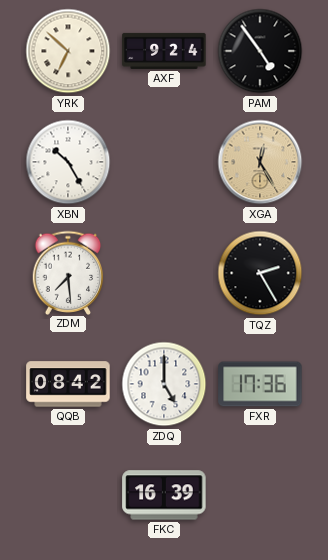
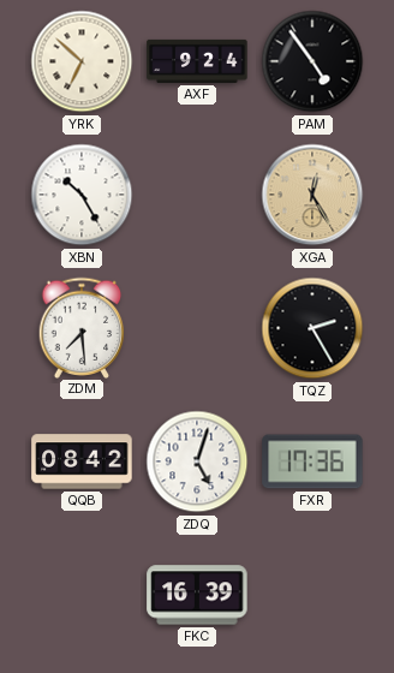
ZDQ: 5:00 -> 5:03
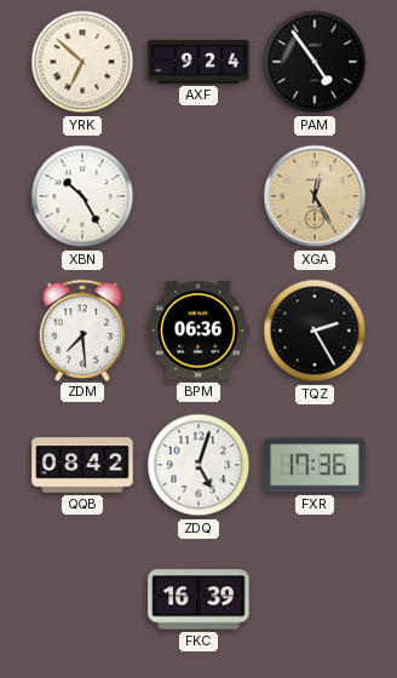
BPM: none -> 06:36
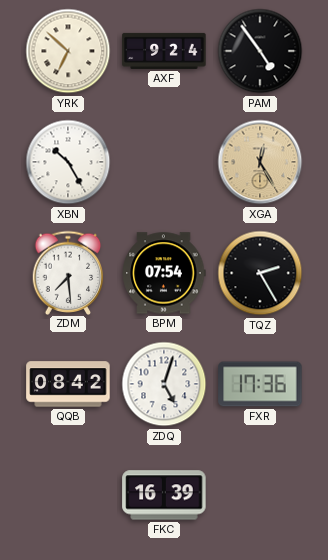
BPM: 06:36 -> 07:54
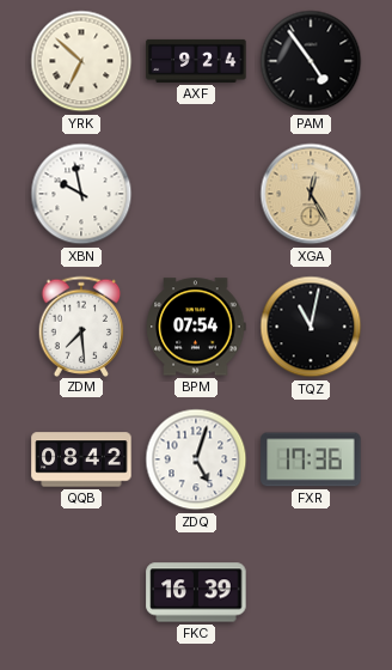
XBN: 10:25 -> 9:58
TQZ: 2:25 -> 11:02
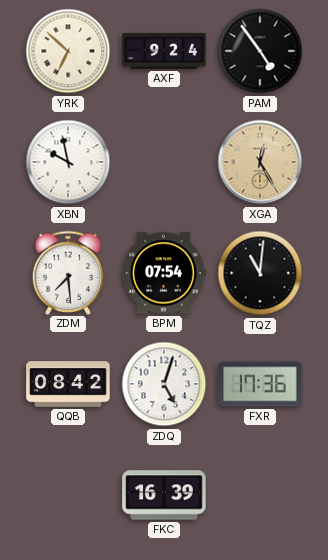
TQZ: 11:02 -> 11:01
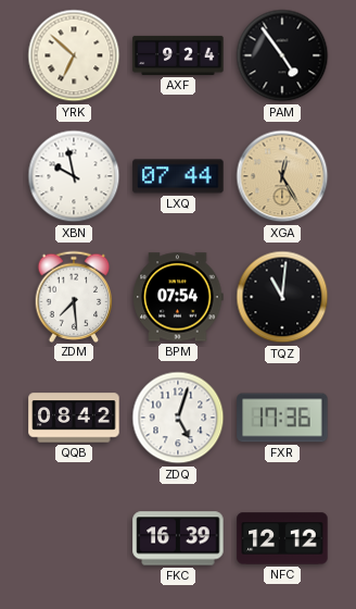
LXQ: none -> 07:44
NFC: none -> 12:12
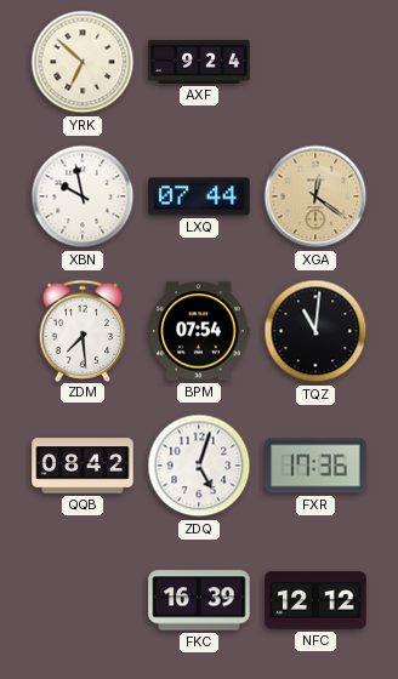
PAM: 4:54 -> none
XGA: 12:25 -> 12:21
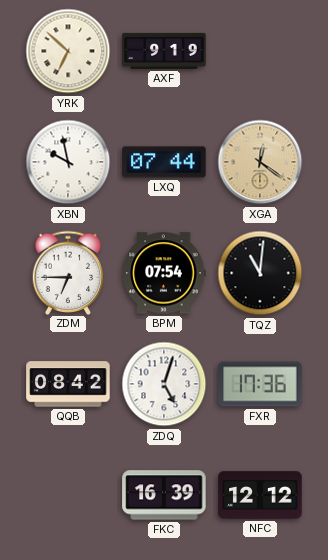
AXF: 9:24 -> 9:19
ZDM: 7:29 -> 6:45
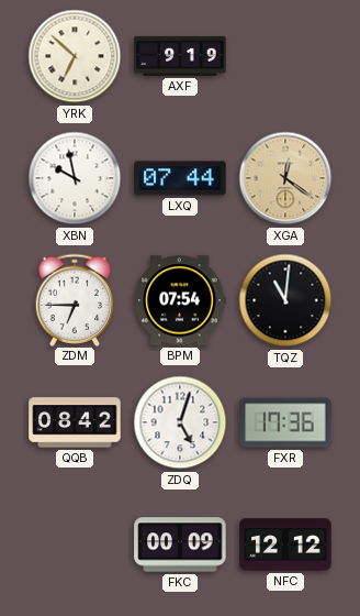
FKC: 16:39 -> 00:09
